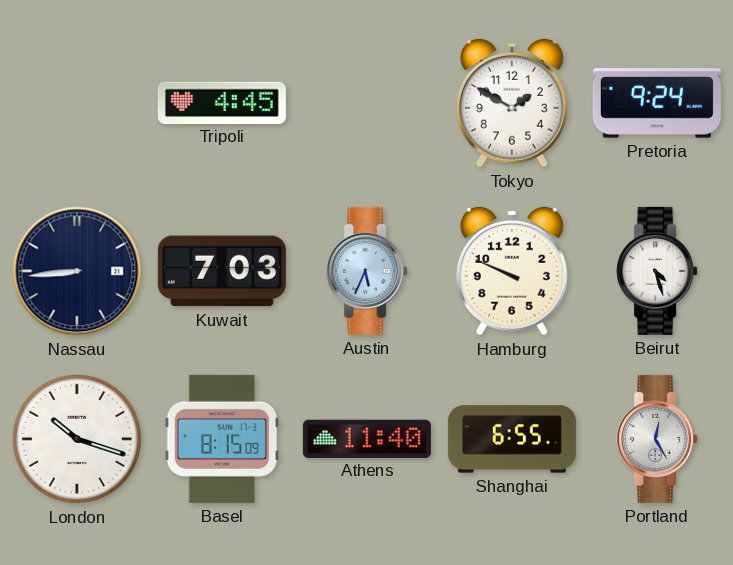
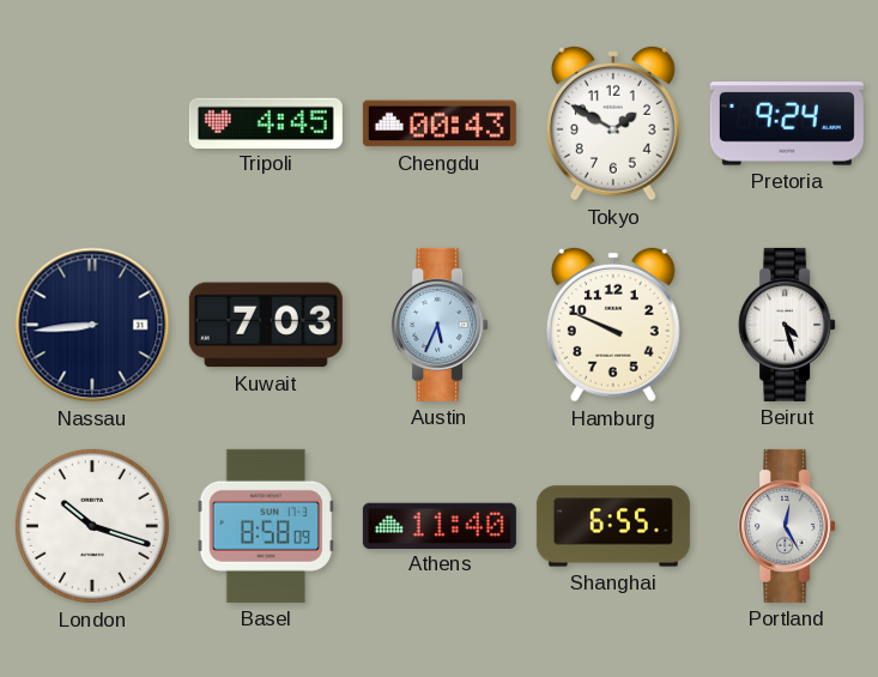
Chengdu: none -> 00:43
Basel: 8:15 -> 8:58
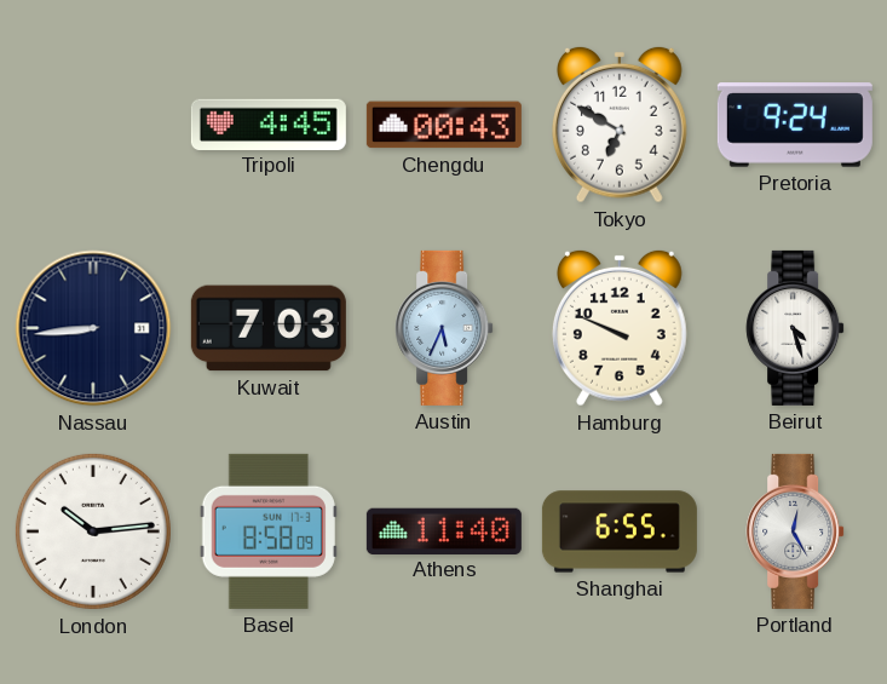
Tokyo: 1:50 -> 6:50
London: 10:18 -> 10:14
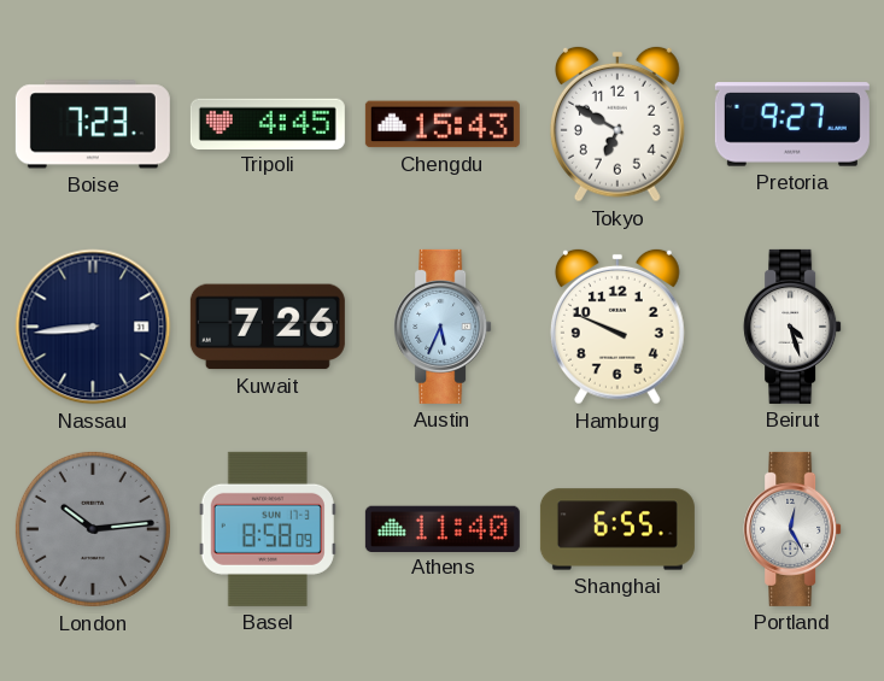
Boise: none -> 7:23
Chengdu: 00:43 -> 15:43
Pretoria: 9:24 -> 9:27
Kuwait: 7:03 -> 7:26
London dial: white -> grey
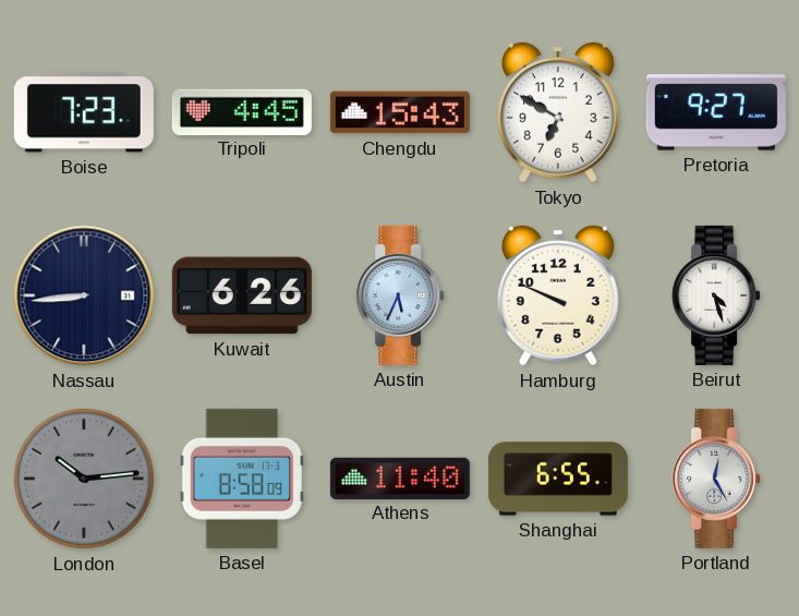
Kuwait: 7:26 -> 6:26
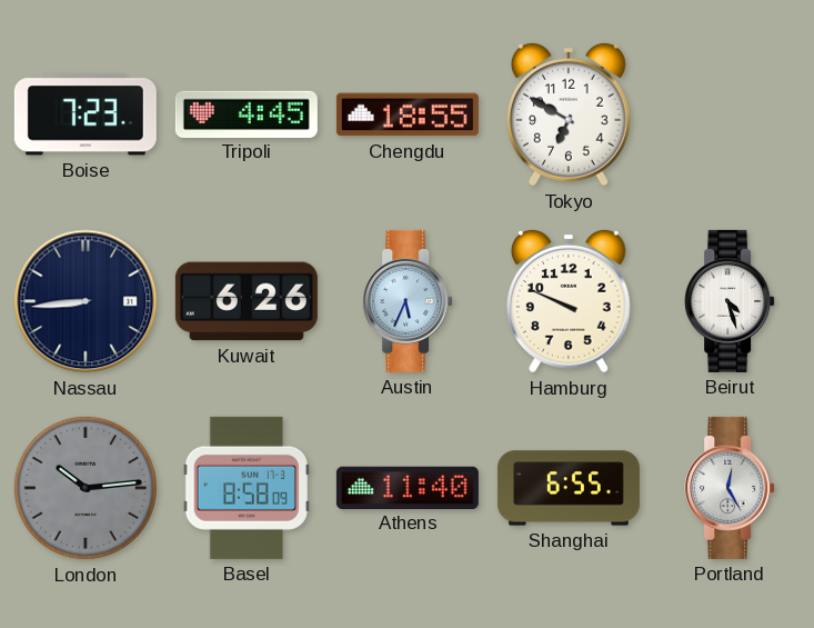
Chengdu: 15:43 -> 18:55
Pretoria: 9:27 -> none
